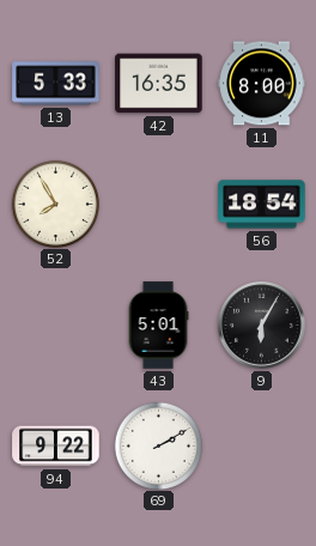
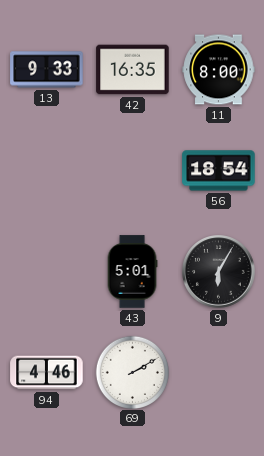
13: 5:33 -> 9:33
52: 7:55 -> none
94: 9:22 -> 4:46
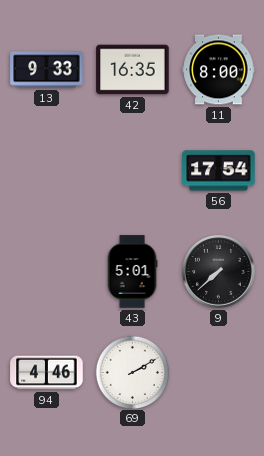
56: 18:54 -> 17:54
9: 6:05 -> 7:38
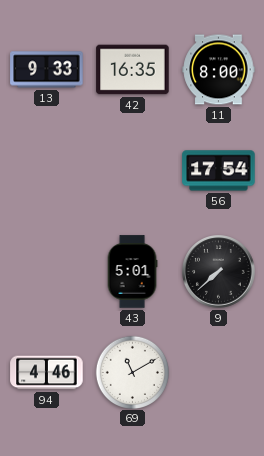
69: 2:10 -> 11:10
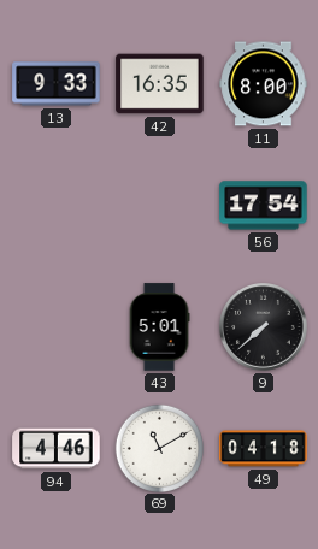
49: none -> 04:18
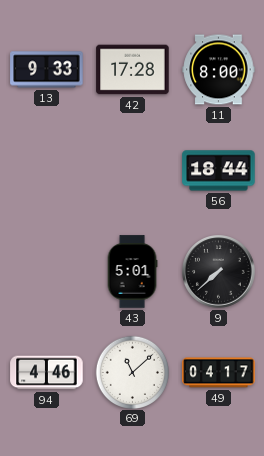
42: 16:35 -> 17:28
56: 17:54 -> 18:44
69: 11:10 -> 11:08
49: 04:18 -> 04:17
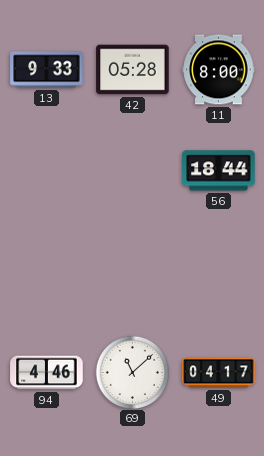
42: 17:28 -> 05:28
43: 5:01 -> none
9: 7:38 -> none
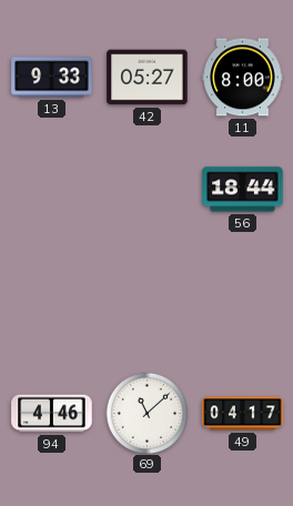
42: 05:28 -> 05:27
